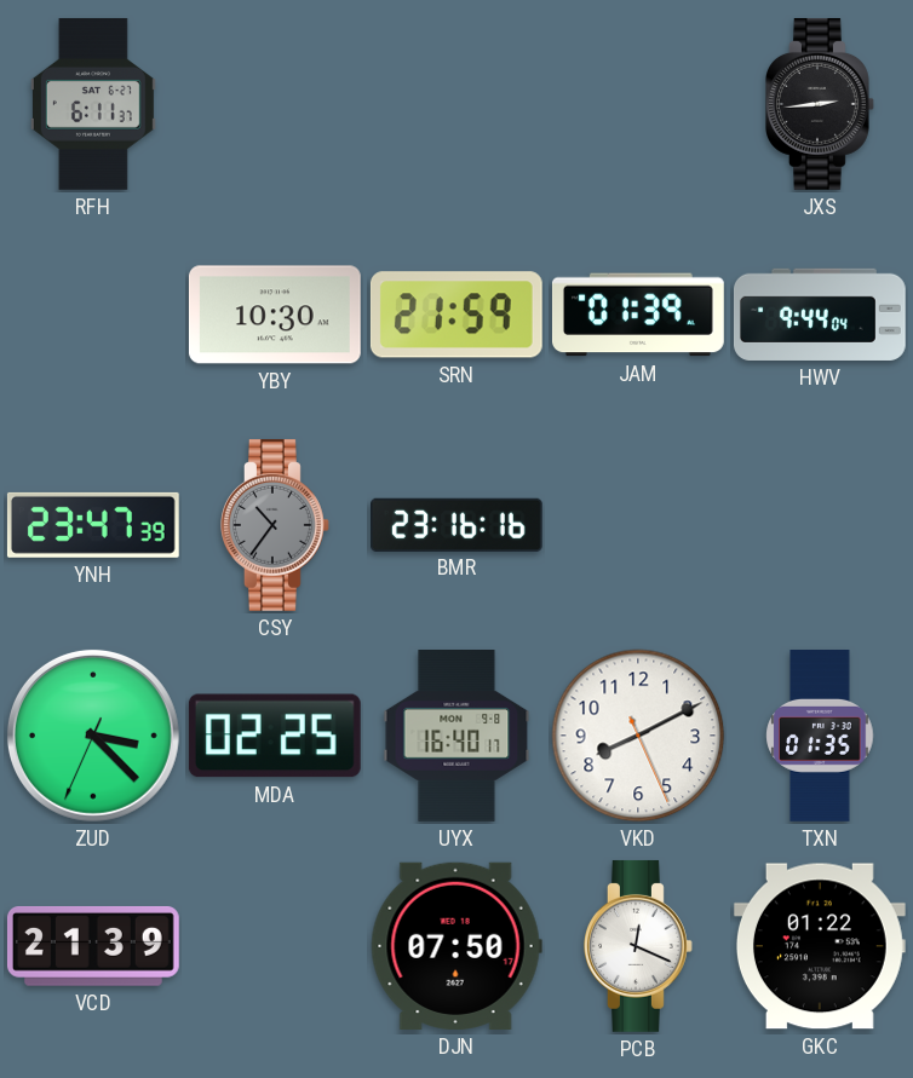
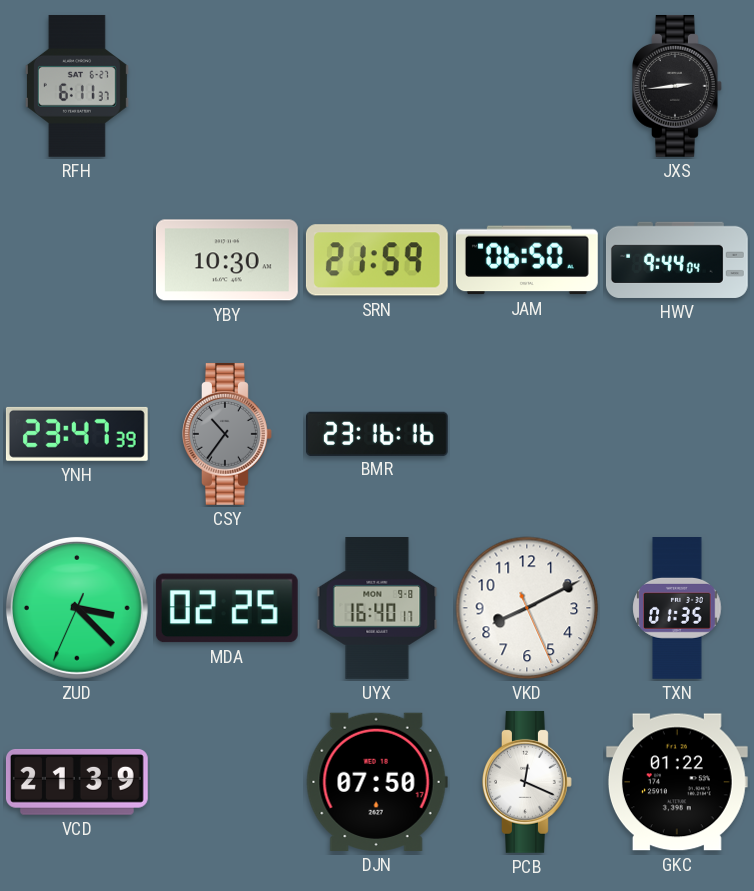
JAM: 01:39 -> 06:50
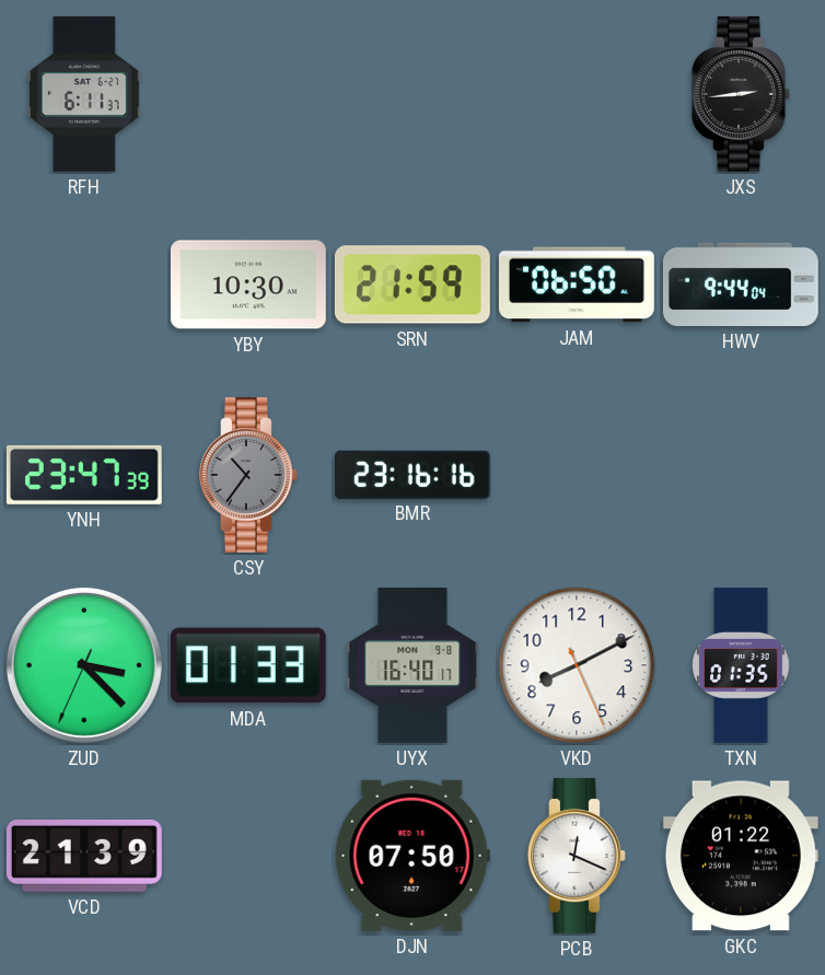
MDA: 02:25 -> 01:33
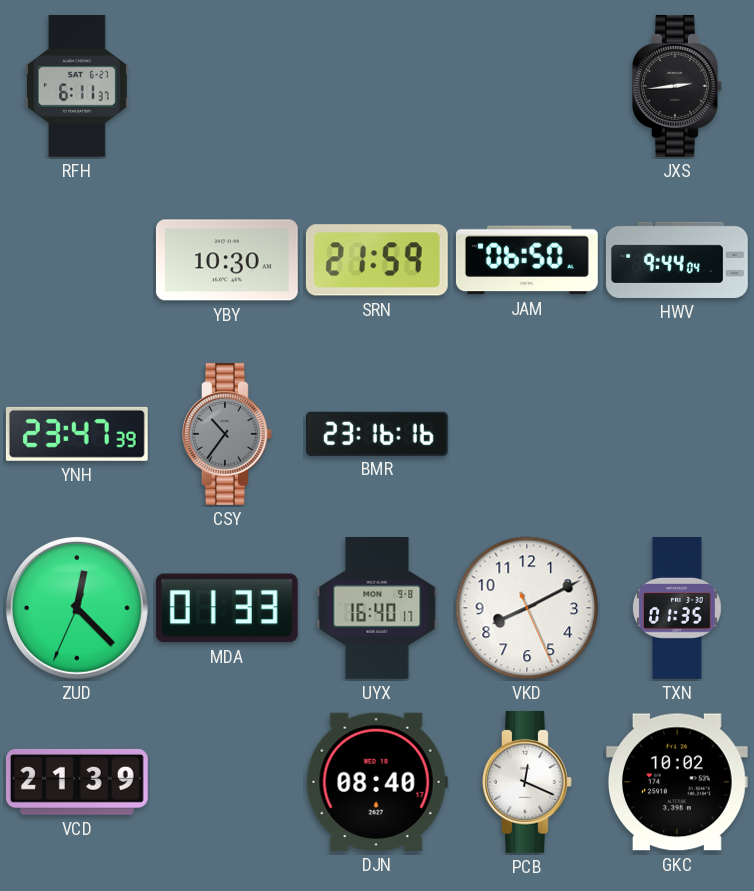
ZUD: 3:22 -> 12:22
DJN: 07:50 -> 08:40
GKC: 01:22 -> 10:02
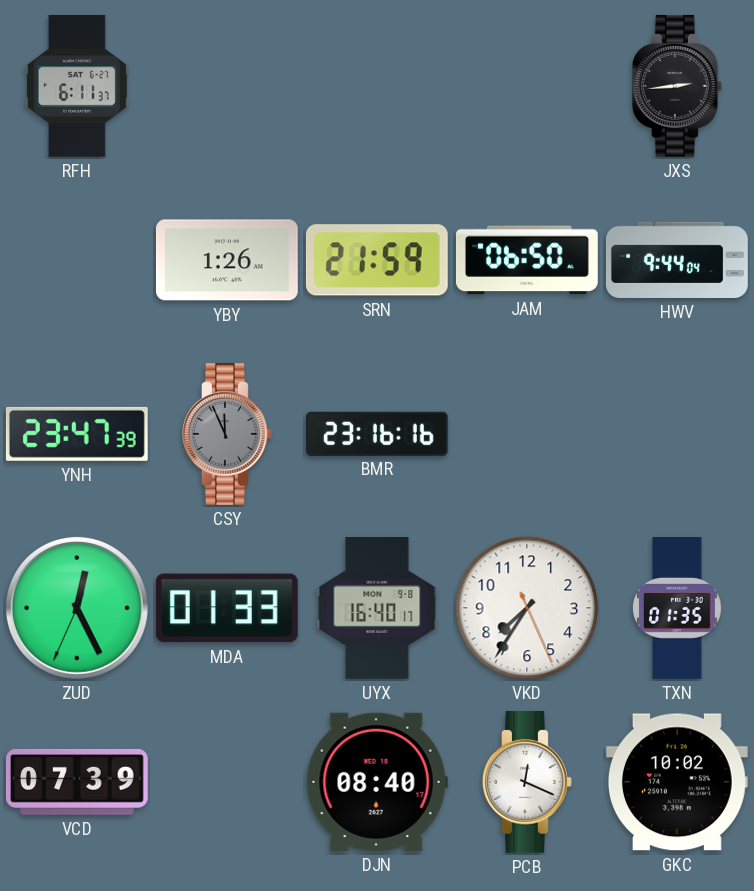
YBY: 10:30 -> 1:26
CSY: 10:36 -> 11:56
ZUD: 12:22 -> 12:25
VKD: 8:10 -> 7:35
VCD: 21:39 -> 07:39
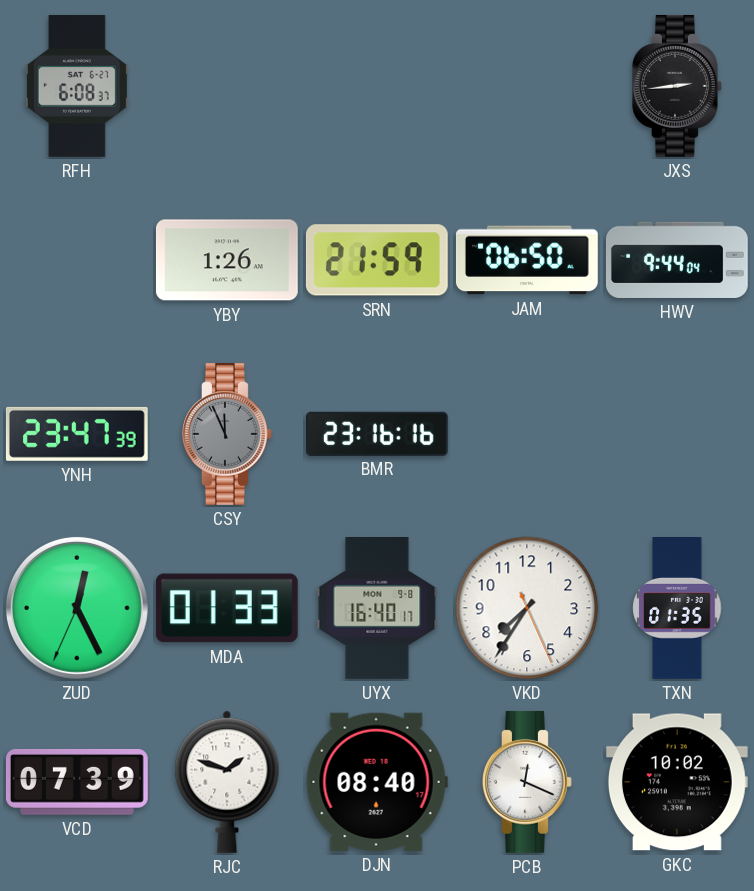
RFH: 6:11 -> 6:08
RJC: none -> 1:48
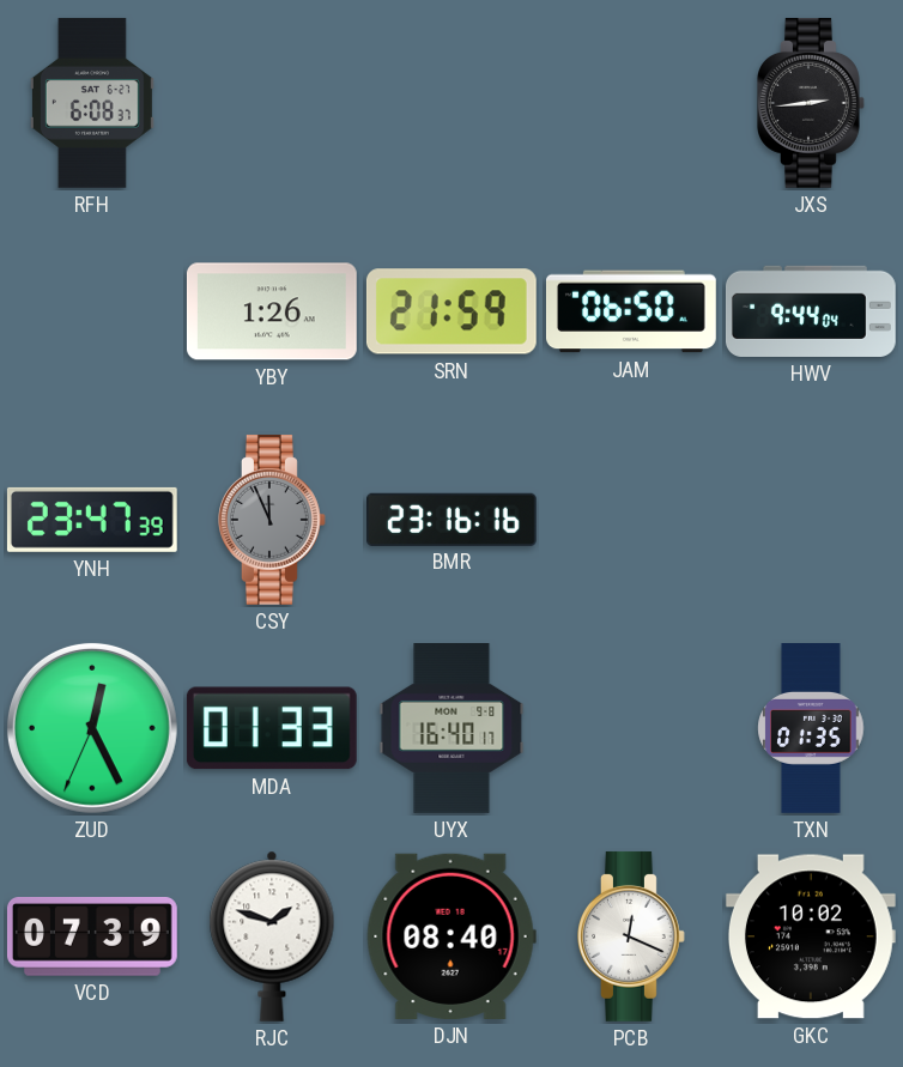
VKD: 7:35 -> none
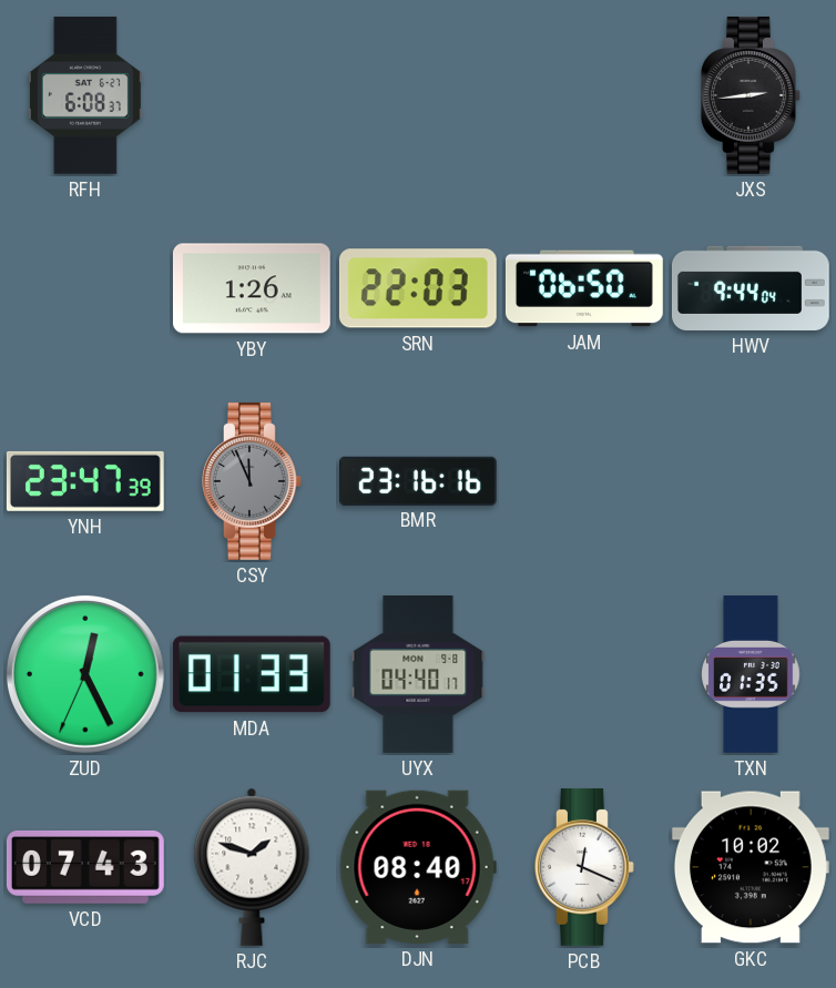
SRN: 21:59 -> 22:03
UYX: 16:40 -> 04:40
VCD: 07:39 -> 07:43
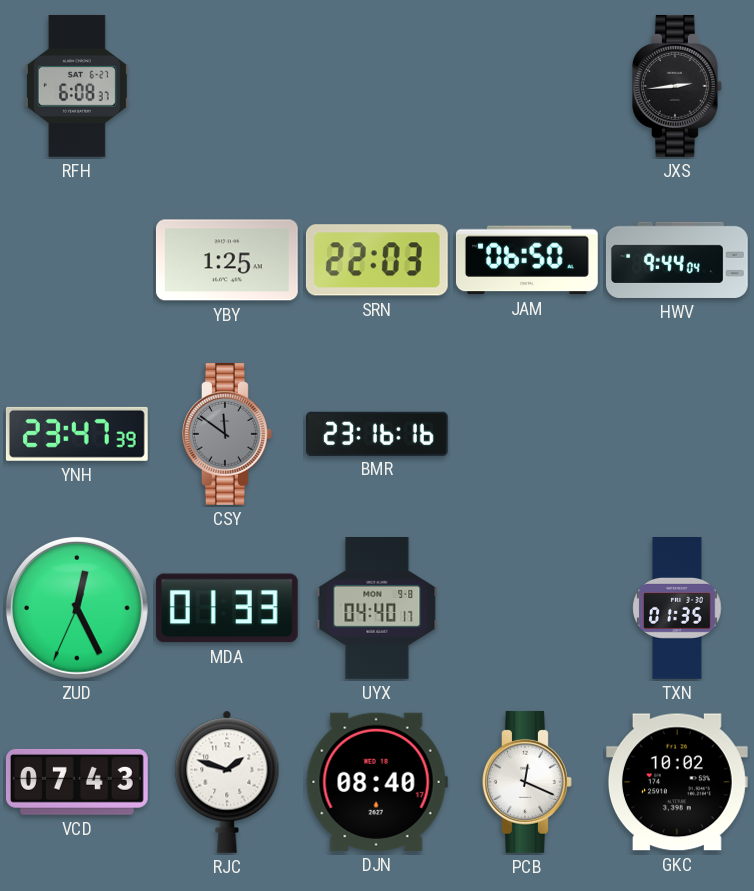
YBY: 1:26 -> 1:25
CSY: 11:56 -> 11:51
